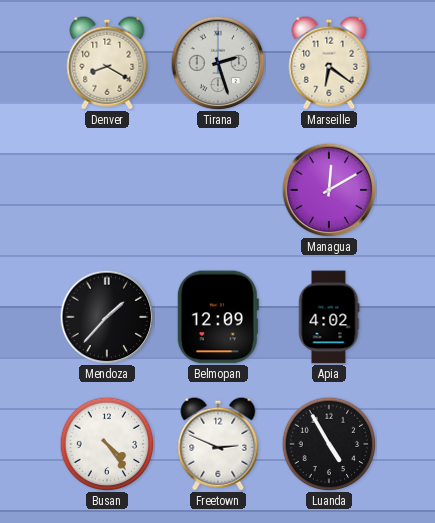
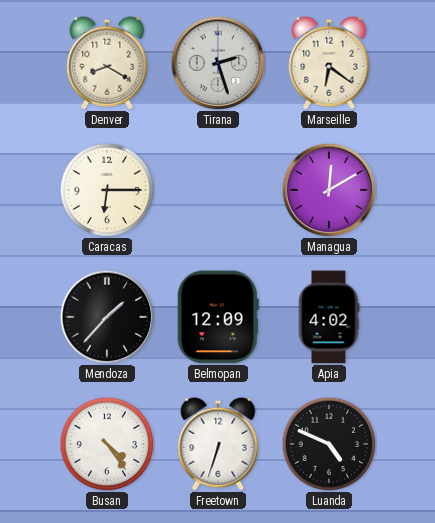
Caracas: none -> 6:15
Freetown: 2:49 -> 6:33
Luanda: 4:55 -> 4:49
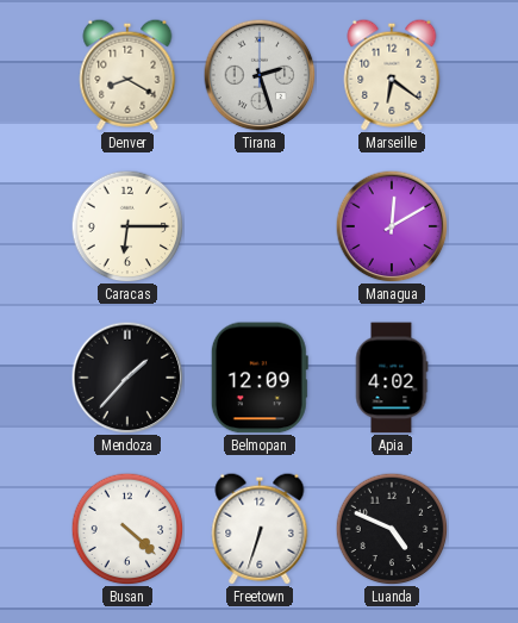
Busan: 4:24 -> 4:22
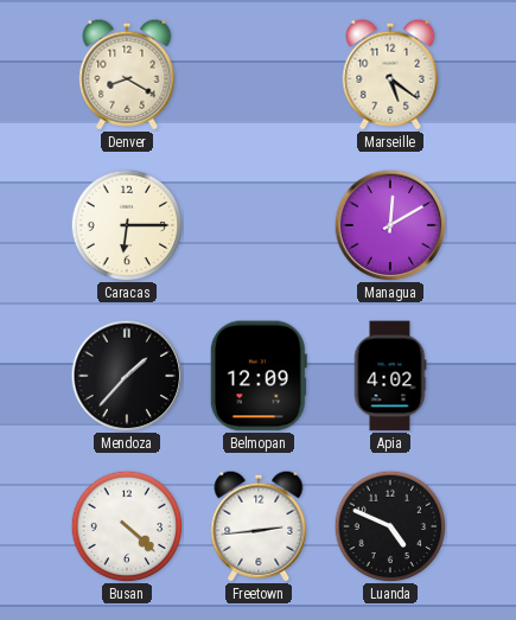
Tirana: 2:27 -> none
Marseille: 6:21 -> 5:21
Freetown: 6:33 -> 2:44
